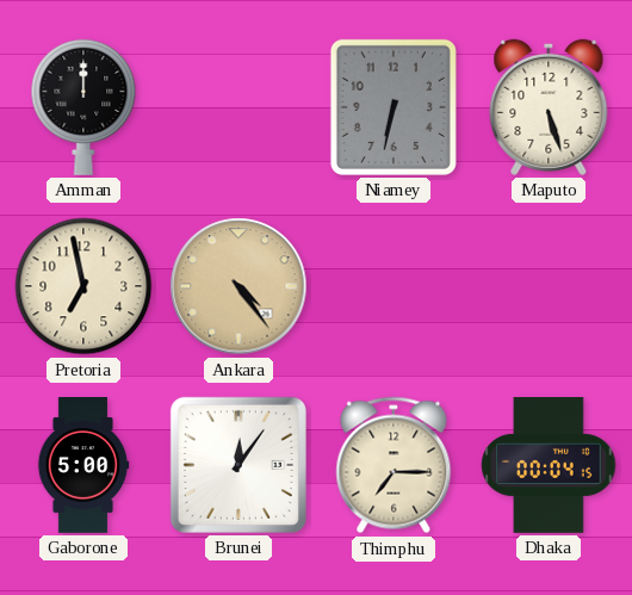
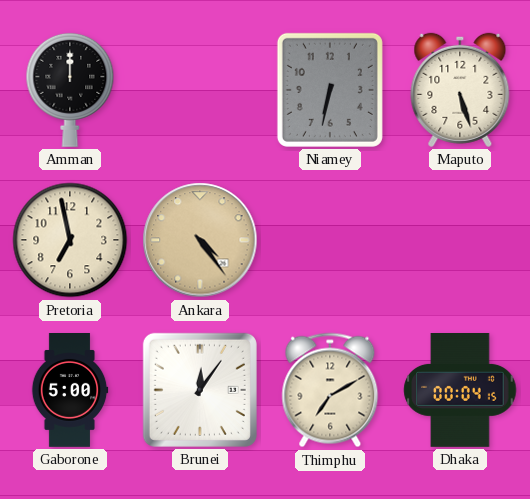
Thimphu: 7:15 -> 7:10
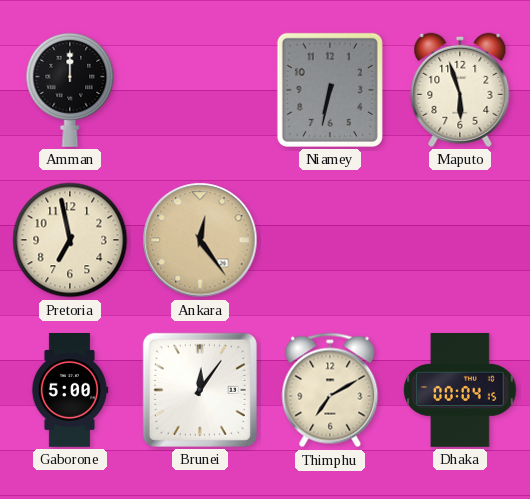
Maputo: 5:27 -> 5:57
Ankara: 4:24 -> 12:24
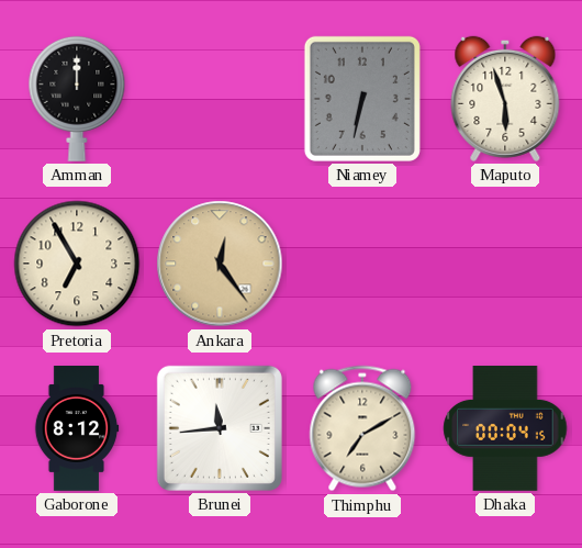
Pretoria: 6:58 -> 6:55
Gaborone: 5:00 -> 8:12
Brunei: 12:06 -> 11:44
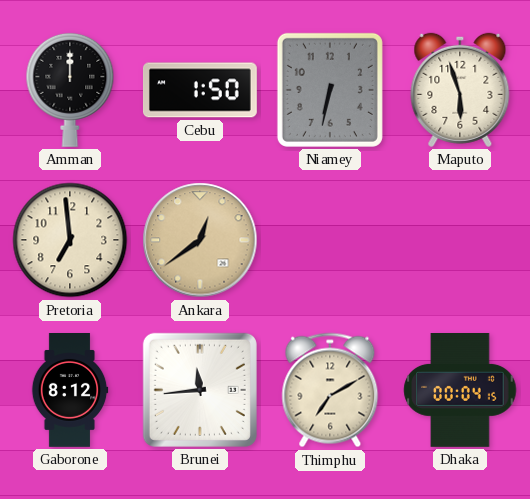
Cebu: none -> 1:50
Pretoria: 6:55 -> 6:59
Ankara: 12:24 -> 12:39
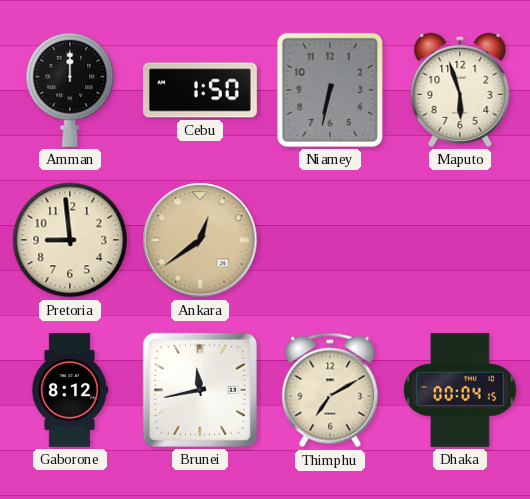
Pretoria: 6:59 -> 8:59
Brunei: 11:44 -> 11:43
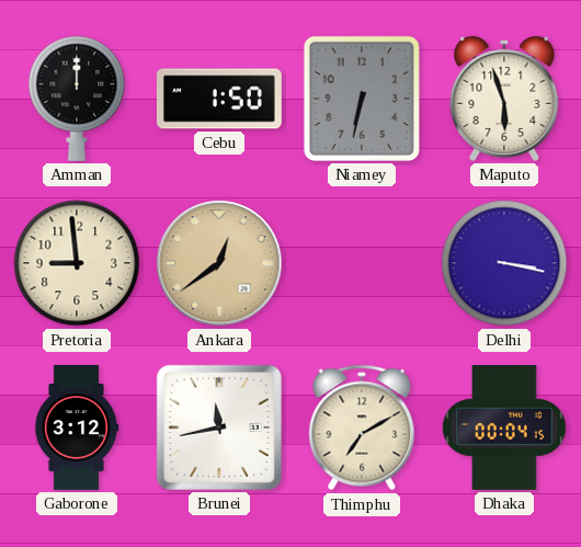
Delhi: none -> 3:17
Gaborone: 8:12 -> 3:12
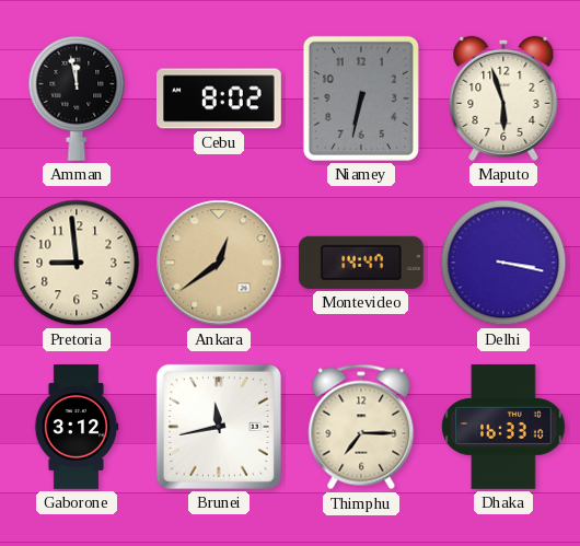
Amman: 12:00 -> 11:58
Cebu: 1:50 -> 8:02
Montevideo: none -> 14:47
Thimphu: 7:10 -> 7:15
Dhaka: 00:04 -> 16:33
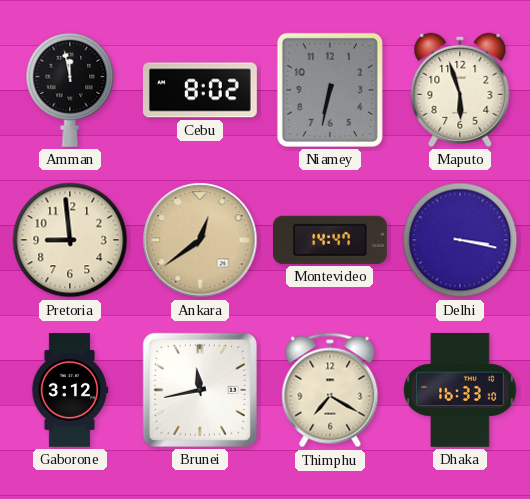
Thimphu: 7:15 -> 7:20
